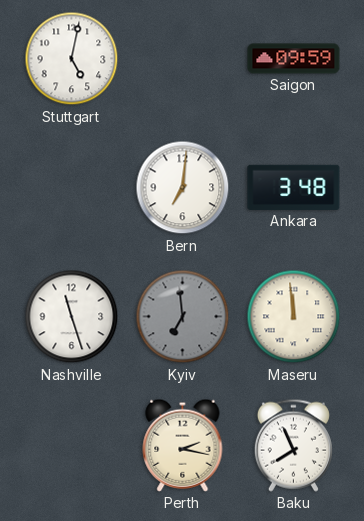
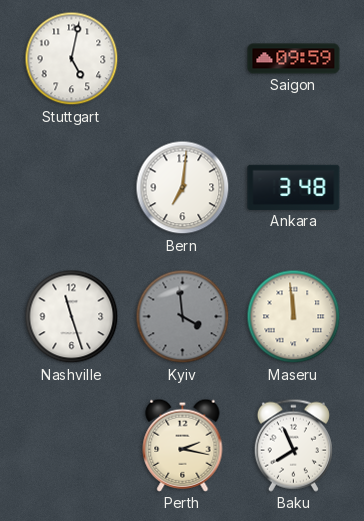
Kyiv: 6:59 -> 3:59
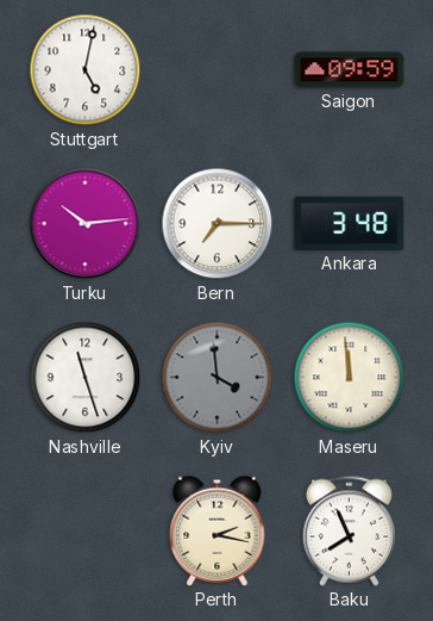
Turku: none -> 10:14
Bern: 7:01 -> 7:15
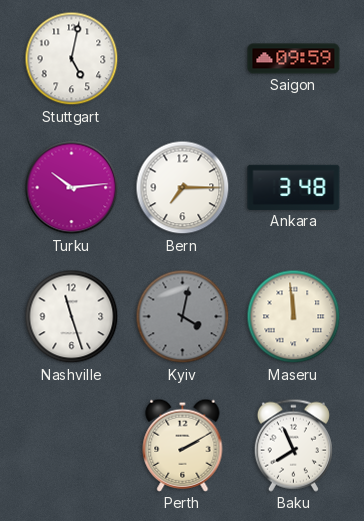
Kyiv: 3:59 -> 4:02
Perth: 2:17 -> 2:10
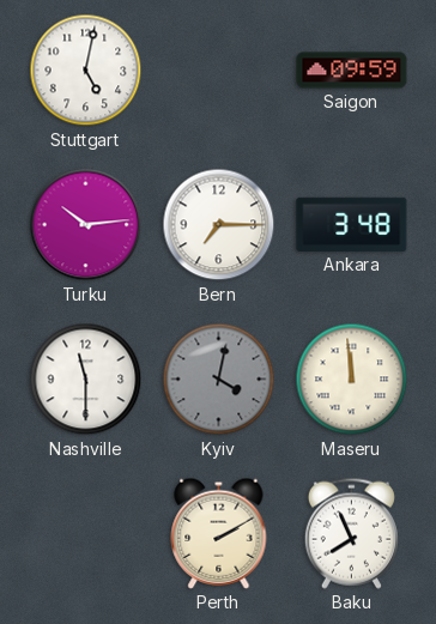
Nashville: 11:27 -> 11:30
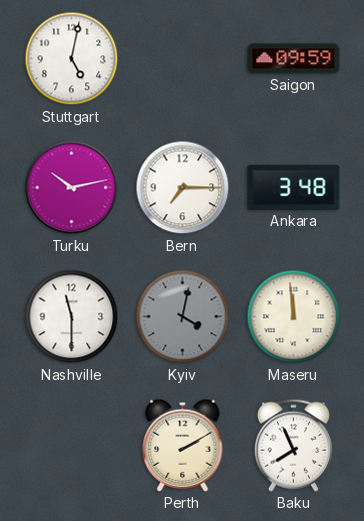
Turku: 10:14 -> 10:13
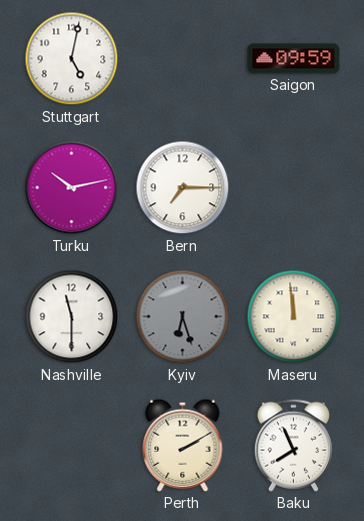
Ankara: 3:48 -> none
Kyiv: 4:02 -> 6:27
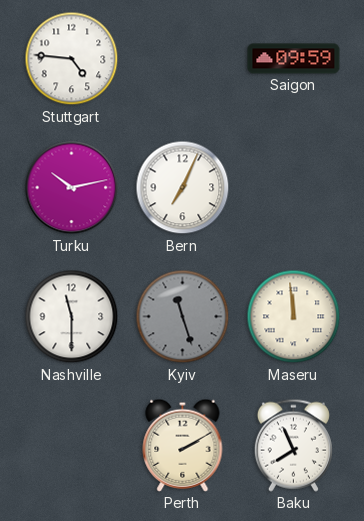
Stuttgart: 5:02 -> 4:46
Bern: 7:15 -> 7:04
Kyiv: 6:27 -> 11:27
